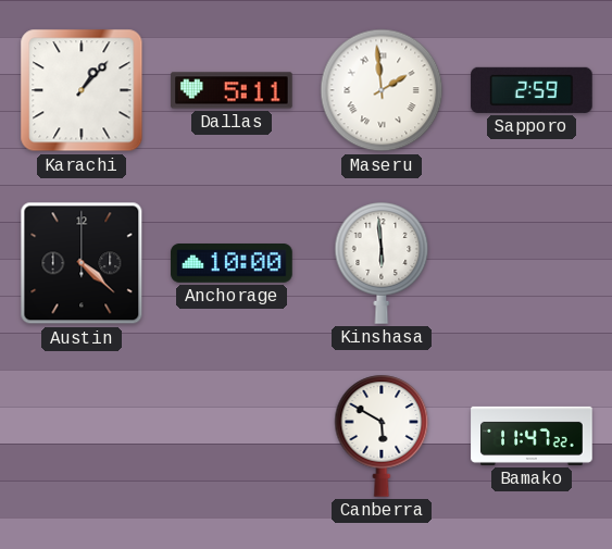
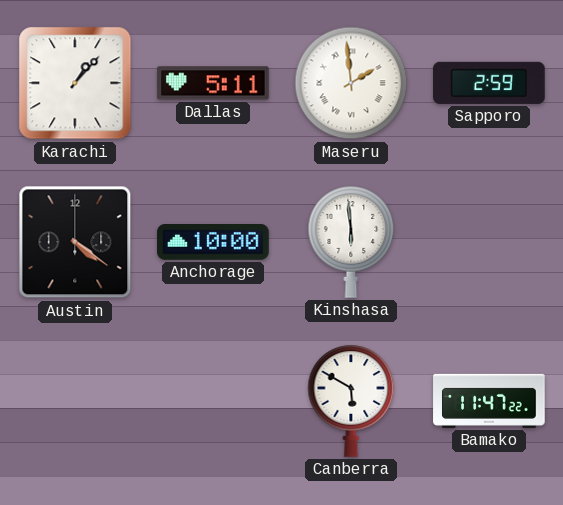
Austin: 4:22 -> 4:21
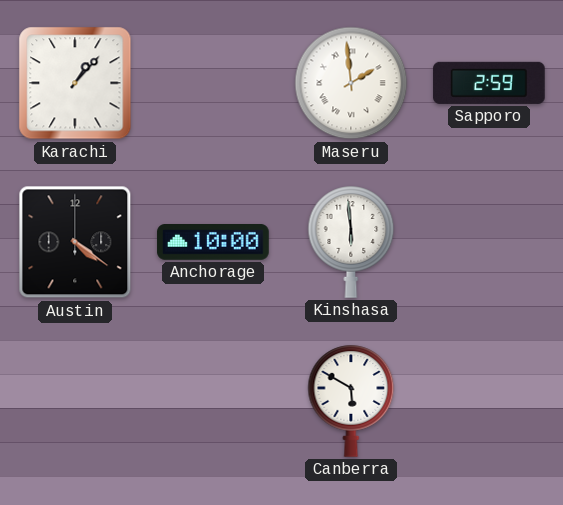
Dallas: 5:11 -> none
Bamako: 11:47 -> none
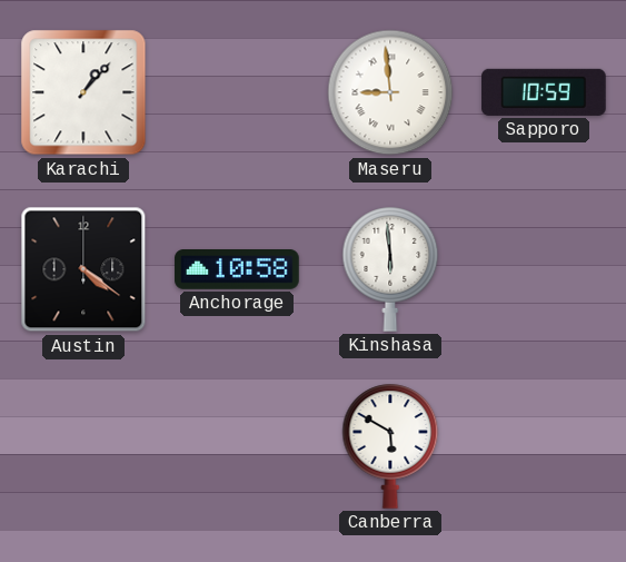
Maseru: 1:59 -> 8:59
Sapporo: 2:59 -> 10:59
Anchorage: 10:00 -> 10:58
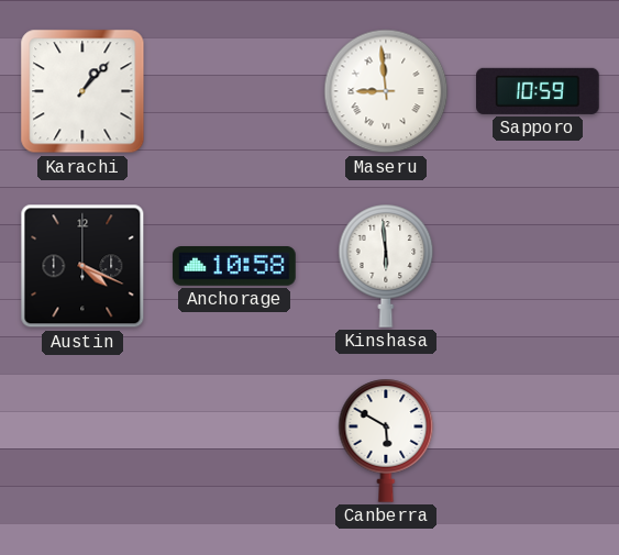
Austin: 4:21 -> 4:19
